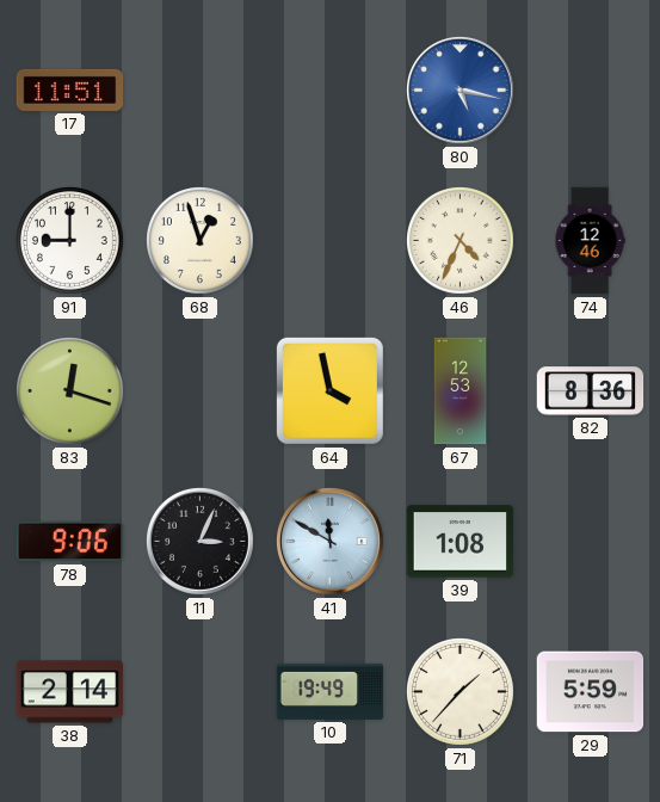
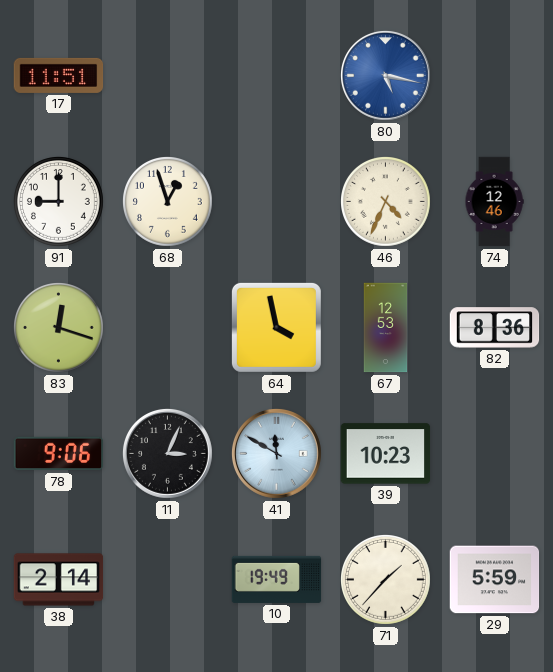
39: 1:08 -> 10:23
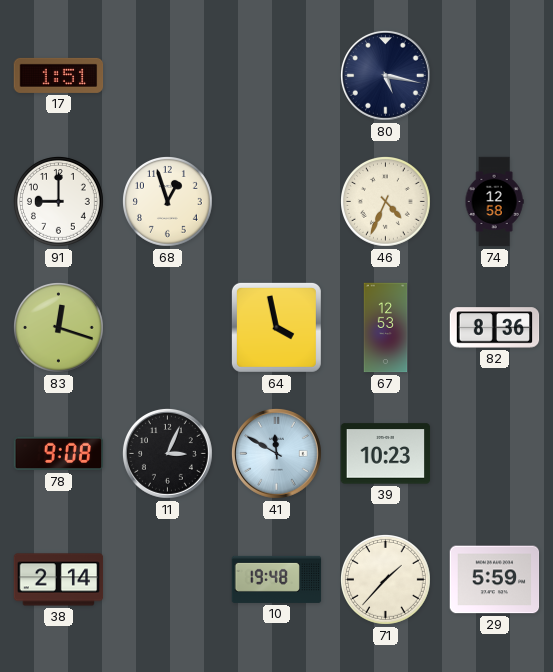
17: 11:51 -> 1:51
80 dial: blue -> navy
74: 12:46 -> 12:58
78: 9:06 -> 9:08
10: 19:49 -> 19:48
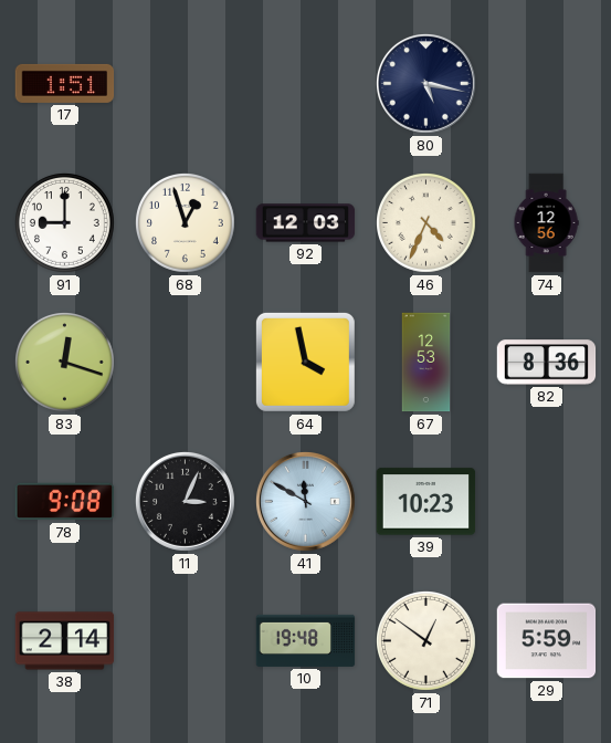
92: none -> 12:03
74: 12:58 -> 12:56
71: 1:37 -> 12:51
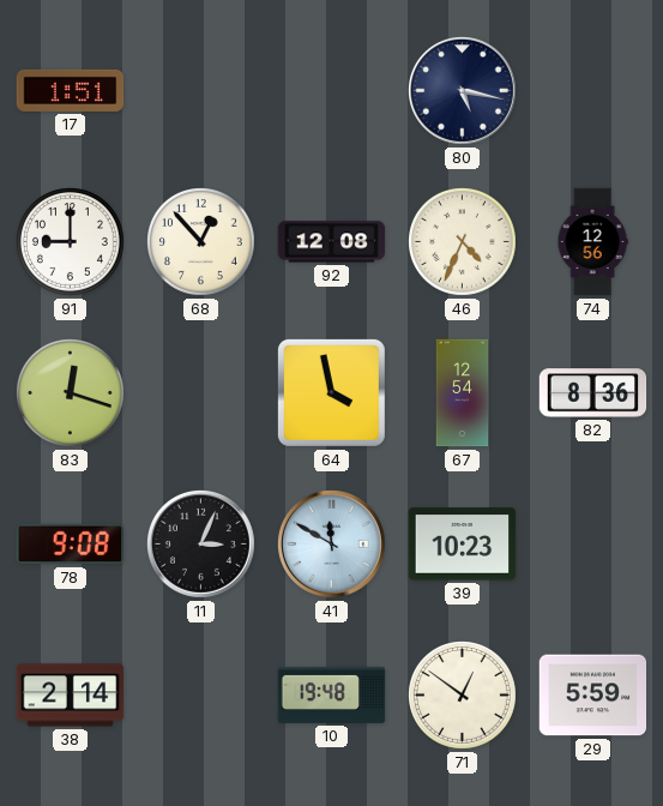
68: 12:57 -> 12:53
92: 12:03 -> 12:08
67: 12:53 -> 12:54
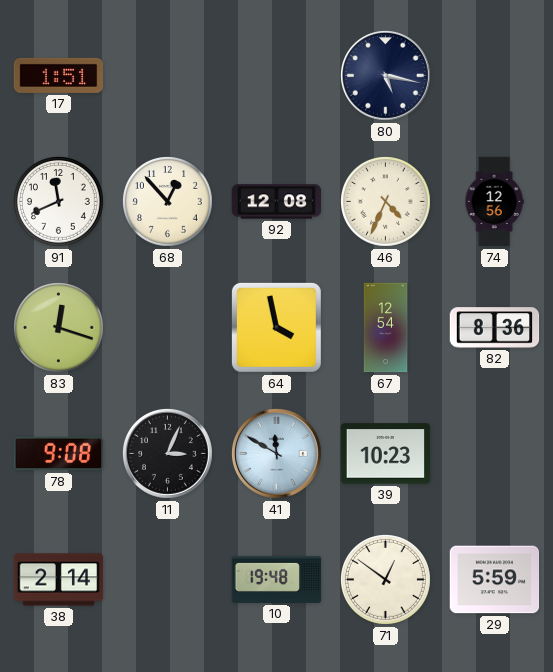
91: 9:00 -> 11:41
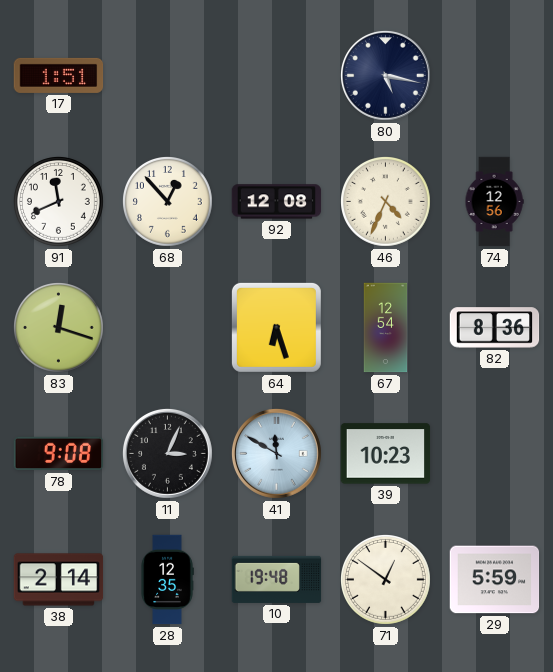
64: 3:58 -> 6:27
28: none -> 12:35
